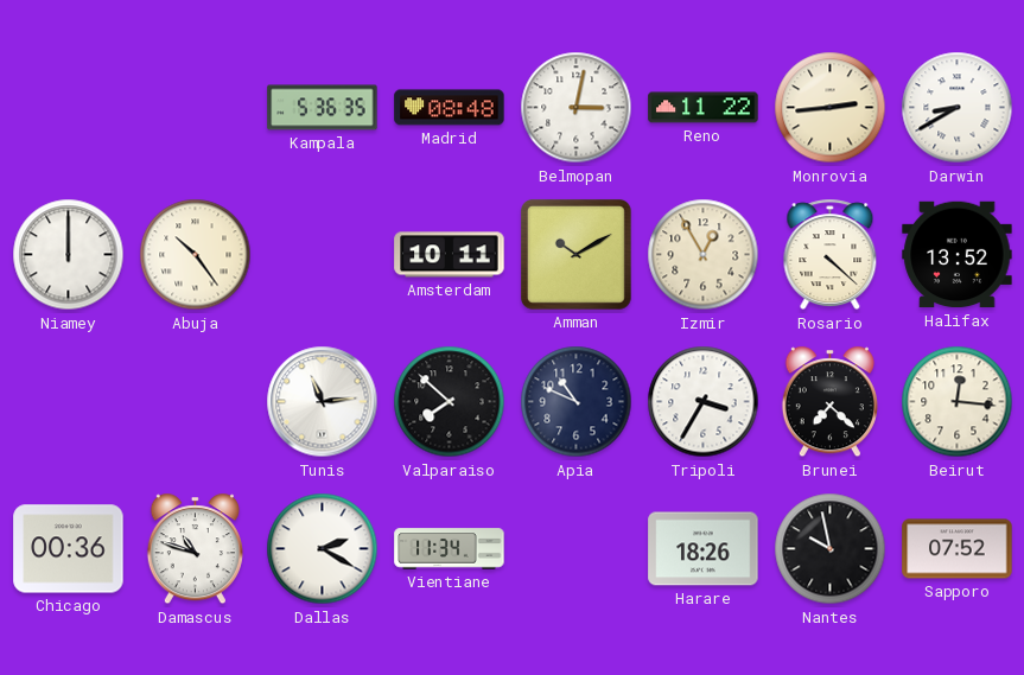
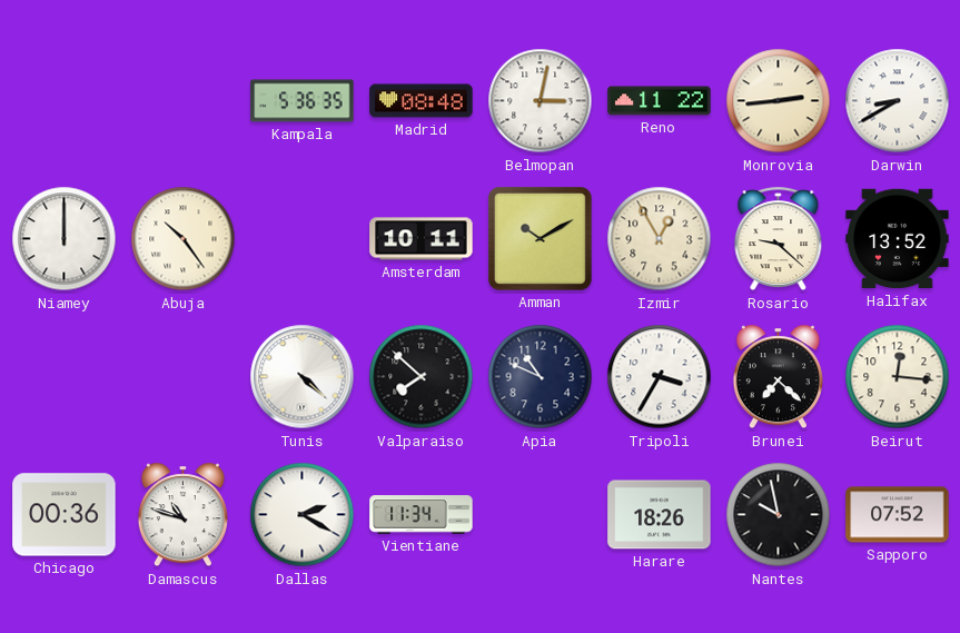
Rosario: 4:22 -> 9:22
Tunis: 11:14 -> 4:22
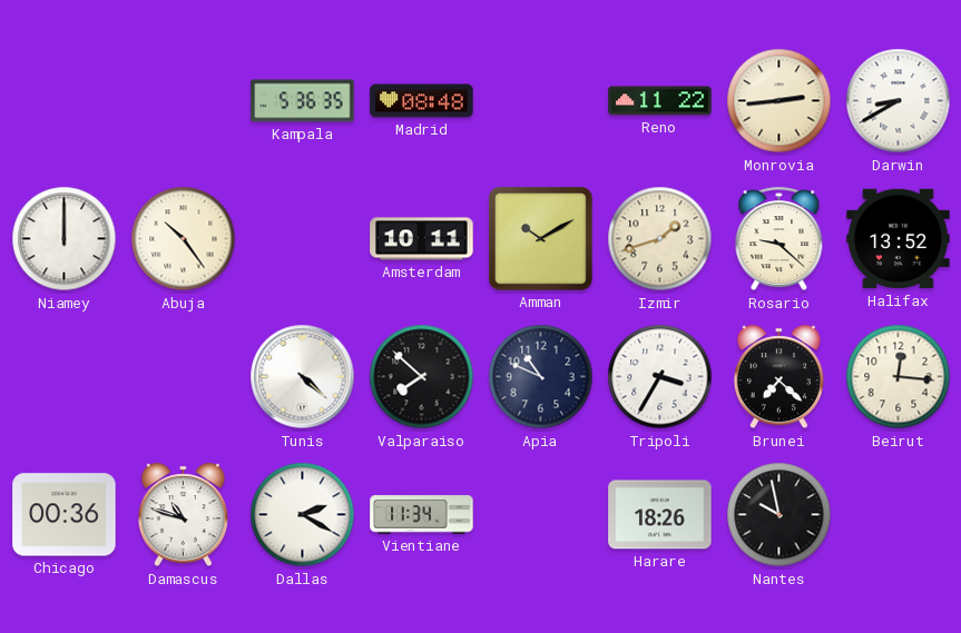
Belmopan: 3:02 -> none
Izmir: 12:55 -> 1:42
Sapporo: 07:52 -> none
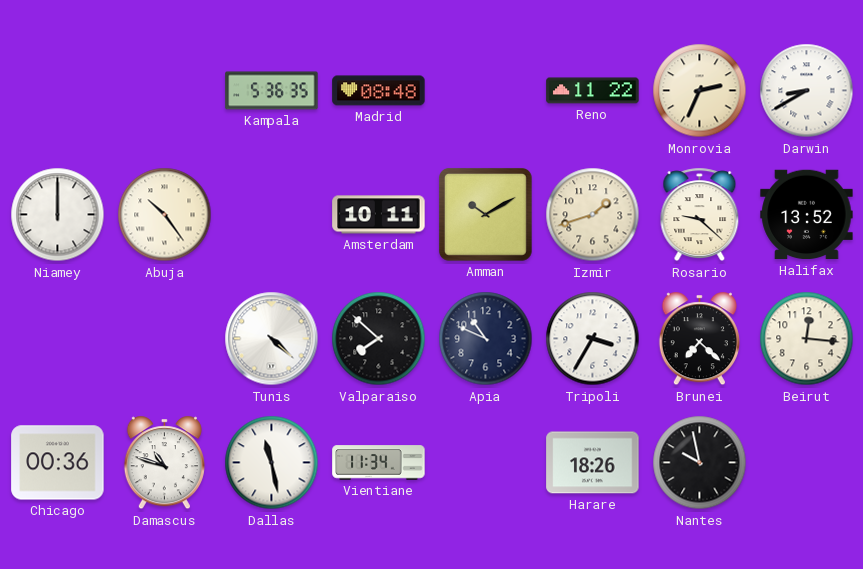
Monrovia: 2:44 -> 2:34
Dallas: 2:20 -> 11:28
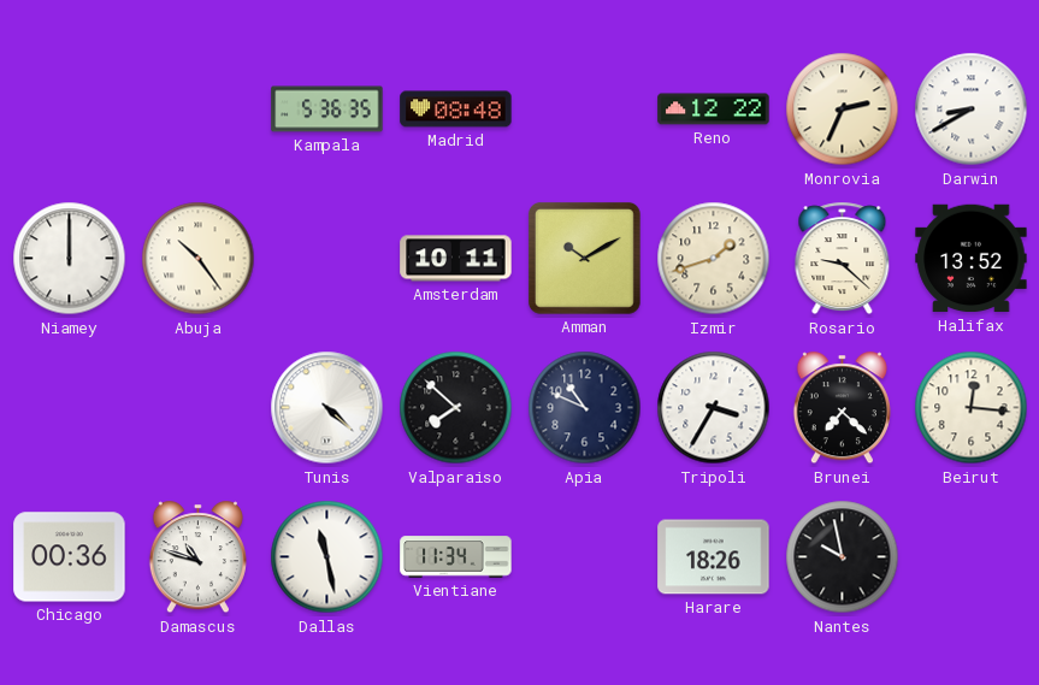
Reno: 11:22 -> 12:22
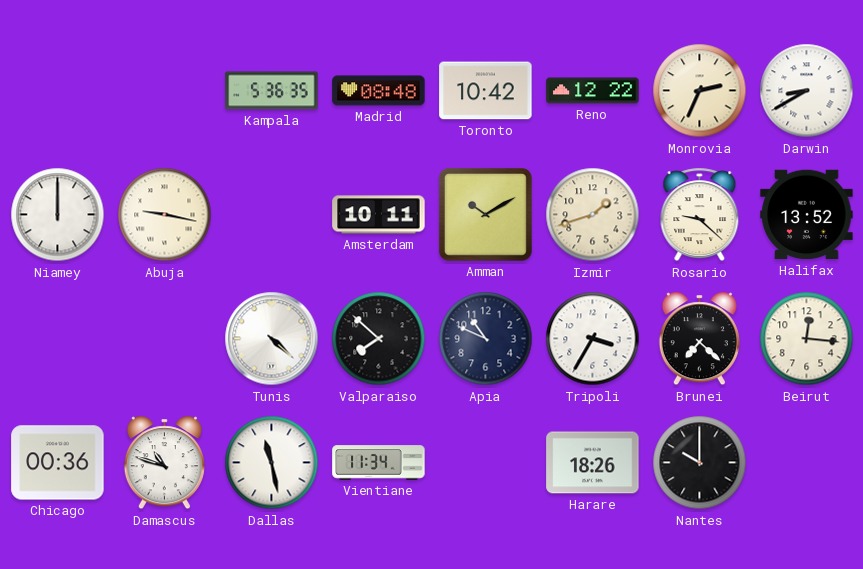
Toronto: none -> 10:42
Abuja: 10:24 -> 9:17
Nantes: 9:58 -> 10:00
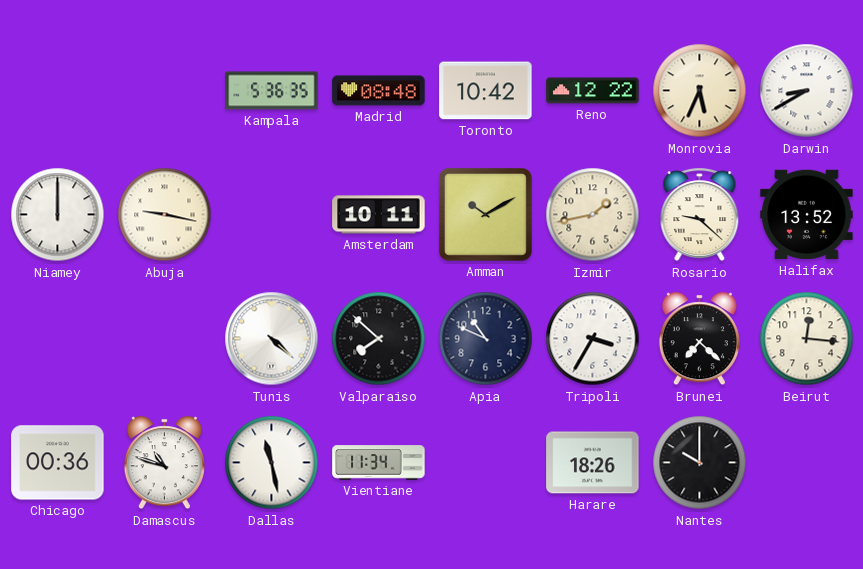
Monrovia: 2:34 -> 5:34
Izmir: 1:42 -> 1:43
